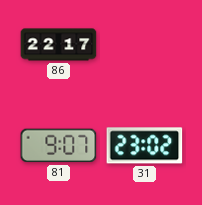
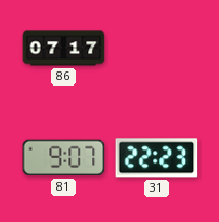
86: 22:17 -> 07:17
31: 23:02 -> 22:23
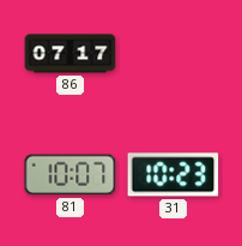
81: 9:07 -> 10:07
31: 22:23 -> 10:23
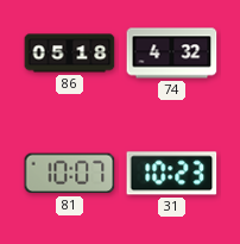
86: 07:17 -> 05:18
74: none -> 4:32
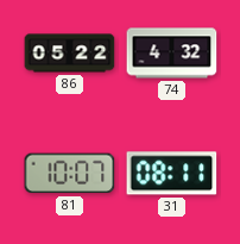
86: 05:18 -> 05:22
31: 10:23 -> 08:11
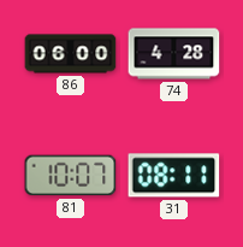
86: 05:22 -> 06:00
74: 4:32 -> 4:28
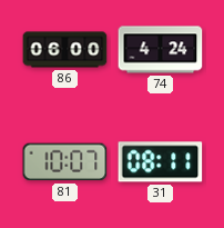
74: 4:28 -> 4:24
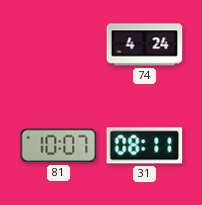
86: 06:00 -> none
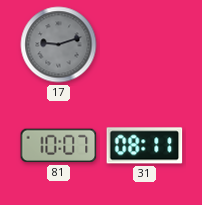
17: none -> 9:12
74: 4:24 -> none
